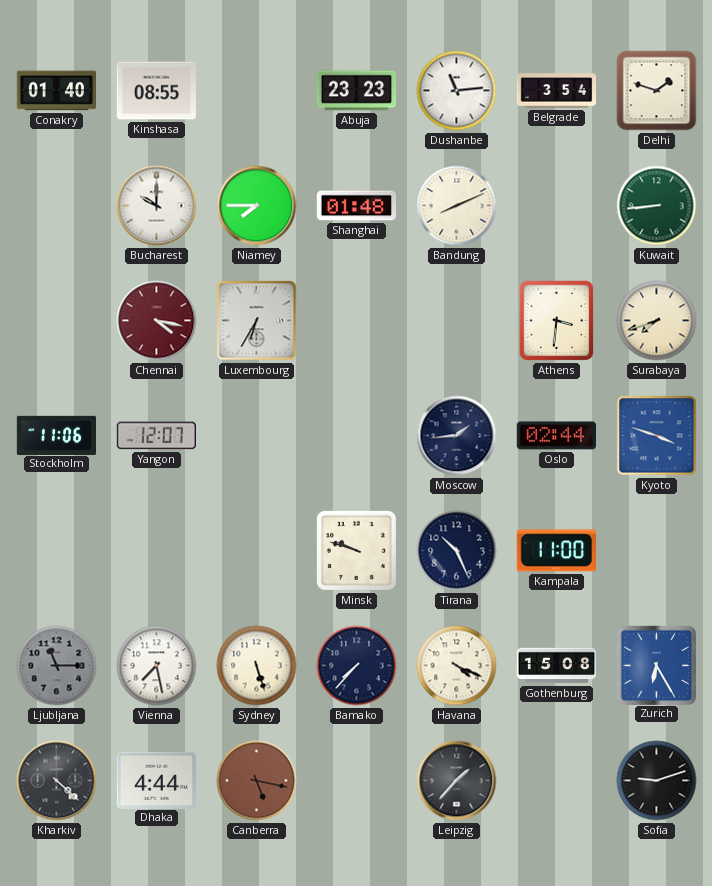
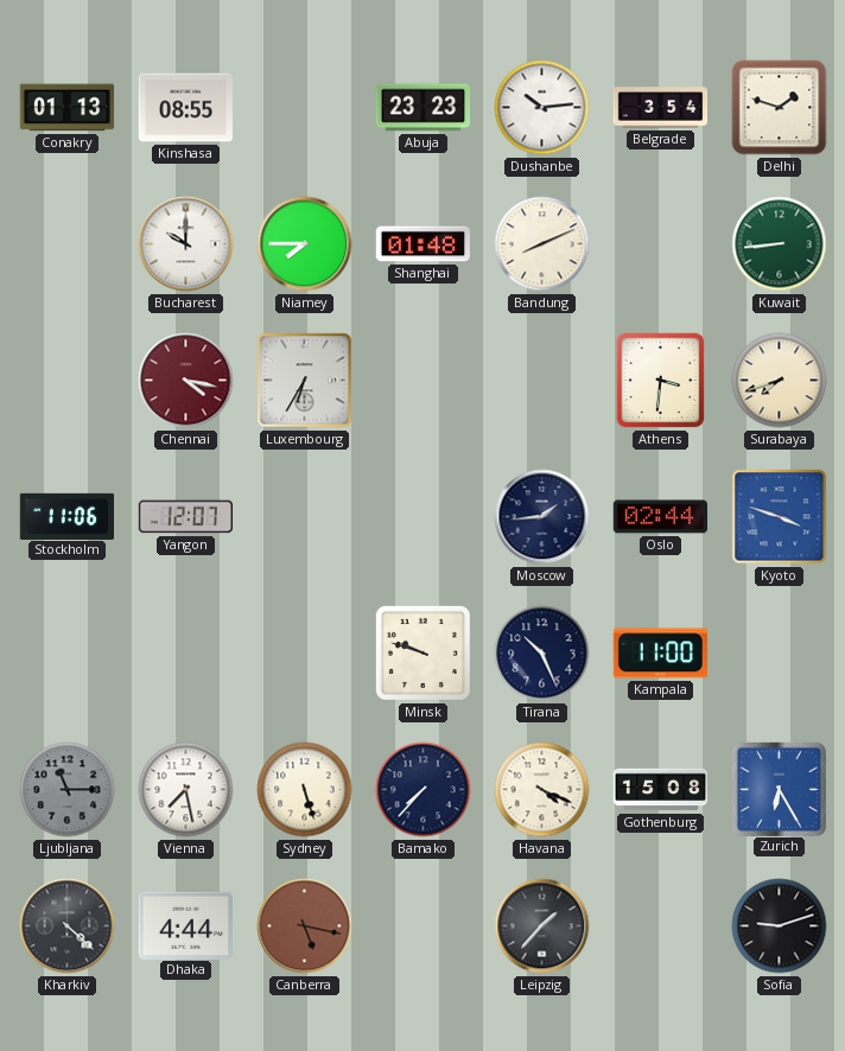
Conakry: 01:40 -> 01:13
Dushanbe: 11:14 -> 10:14
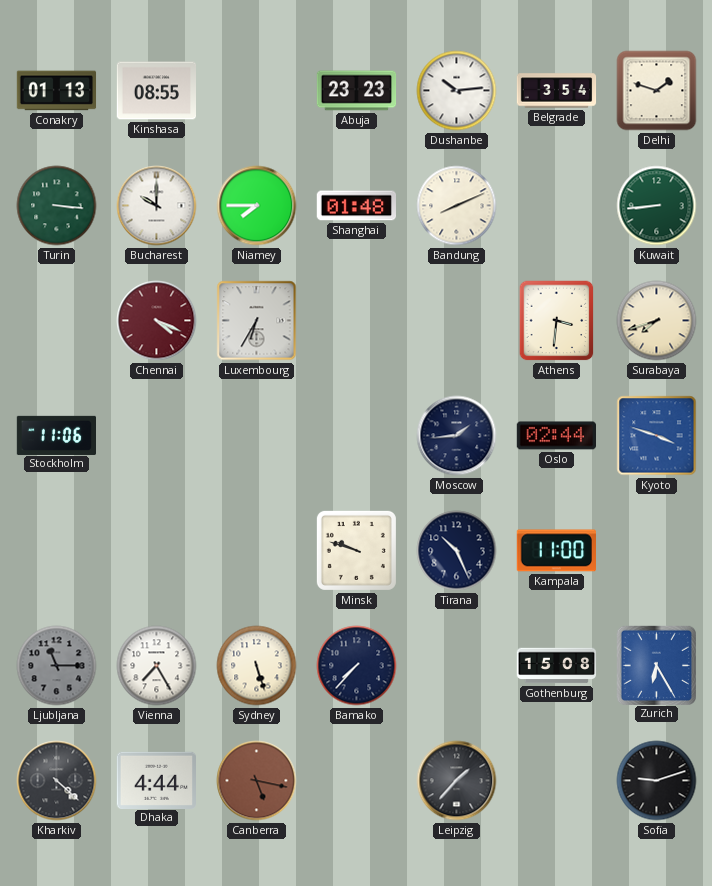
Turin: none -> 3:16
Chennai: 4:17 -> 4:19
Yangon: 12:07 -> none
Vienna: 7:28 -> 7:25
Havana: 4:19 -> none
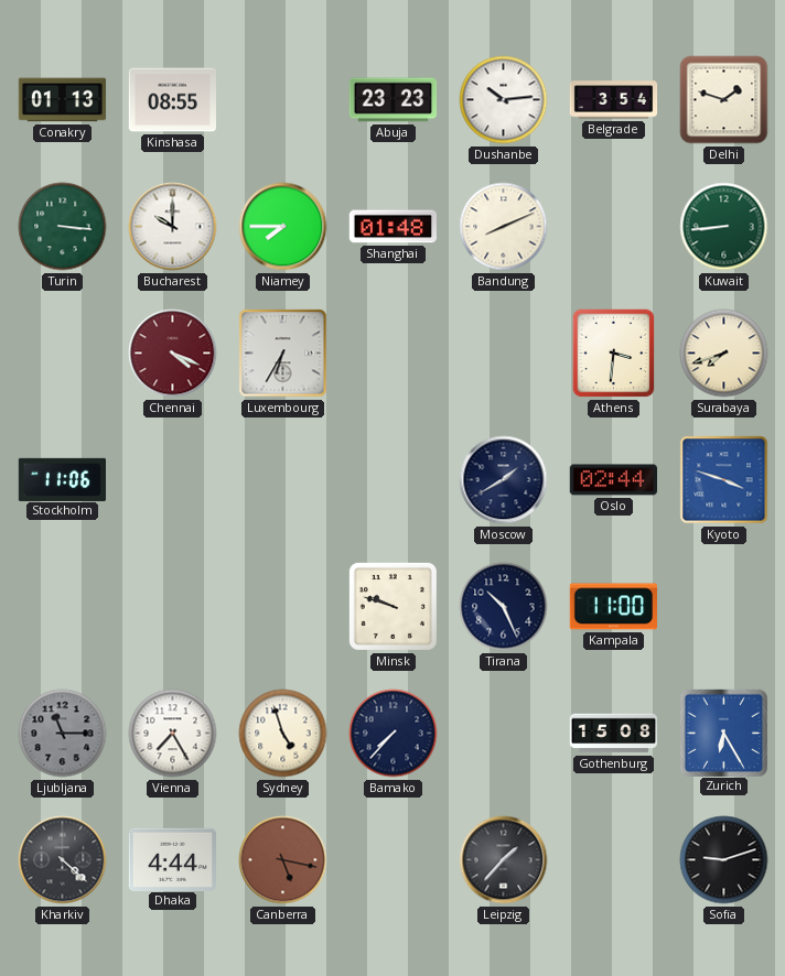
Moscow: 1:44 -> 1:40
Sydney: 5:27 -> 4:57
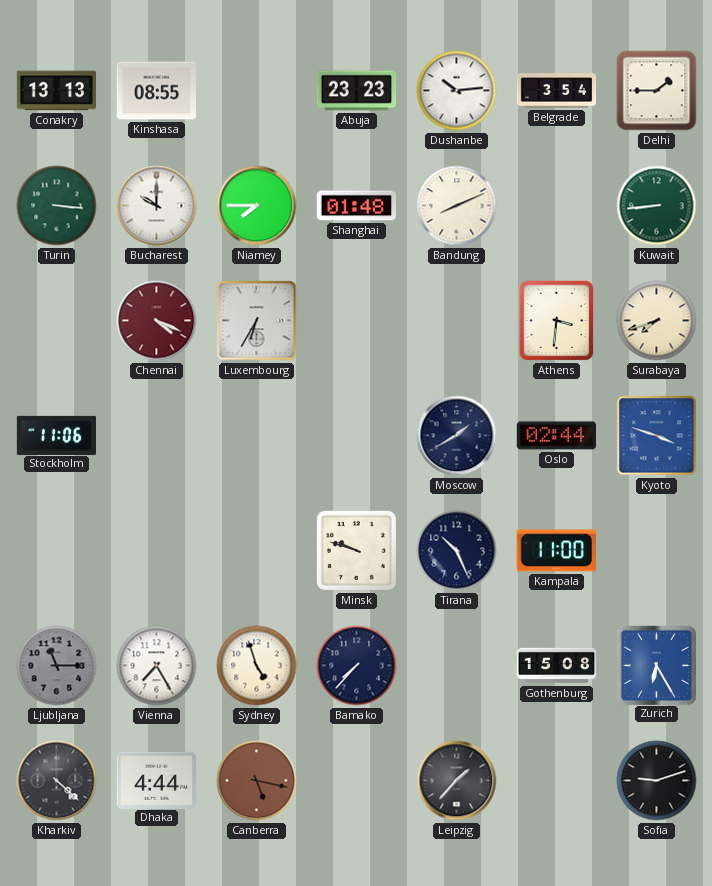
Conakry: 01:13 -> 13:13
Delhi: 1:48 -> 1:45
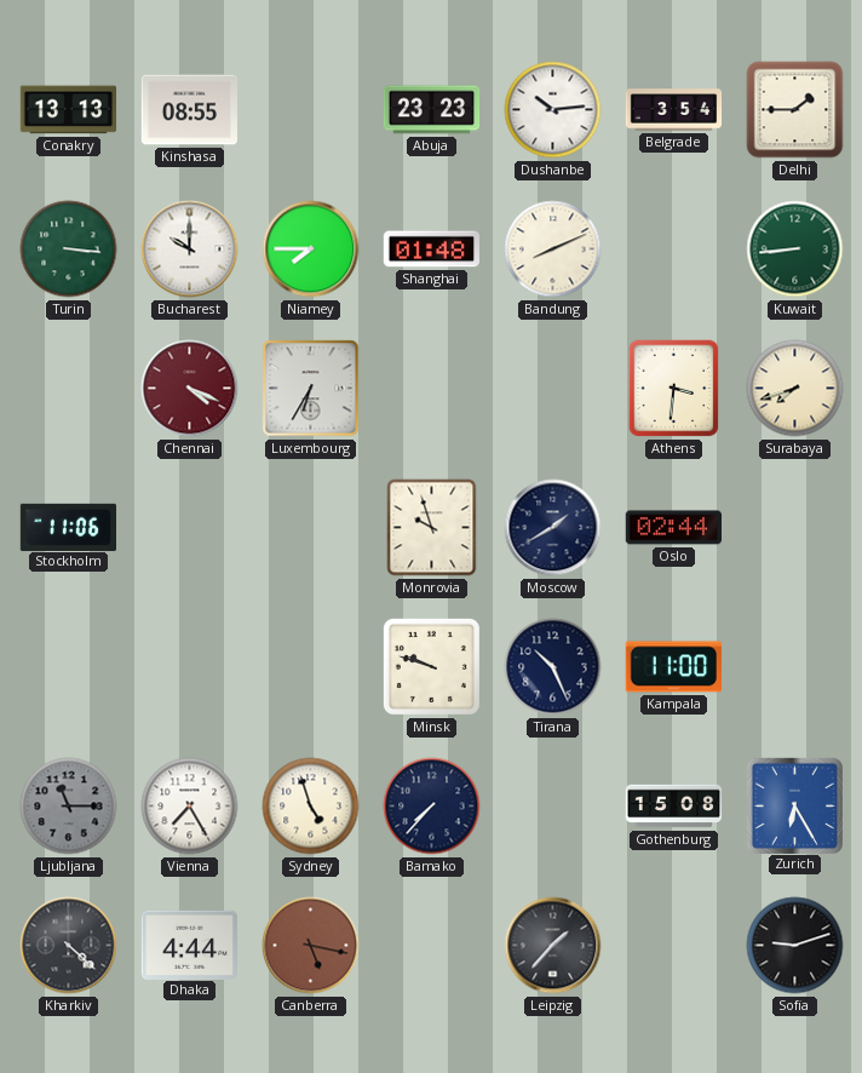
Monrovia: none -> 9:57
Kyoto: 3:48 -> none
